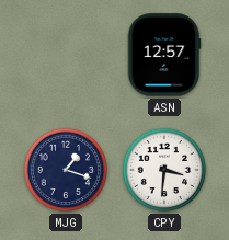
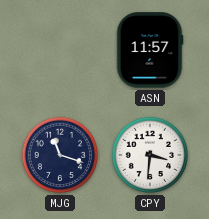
ASN: 12:57 -> 11:57
MJG: 1:18 -> 11:18
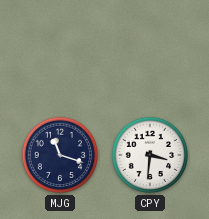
ASN: 11:57 -> none
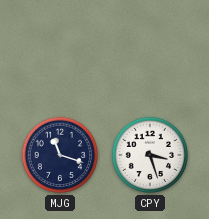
CPY: 3:31 -> 3:27
